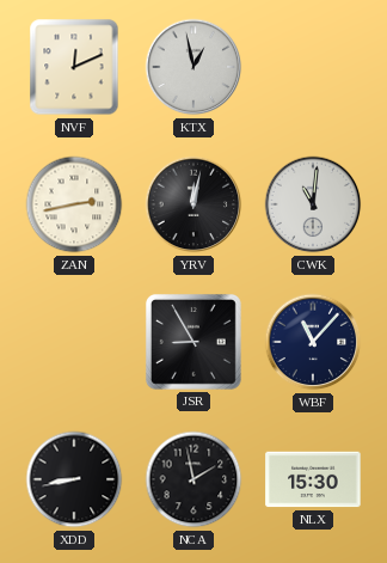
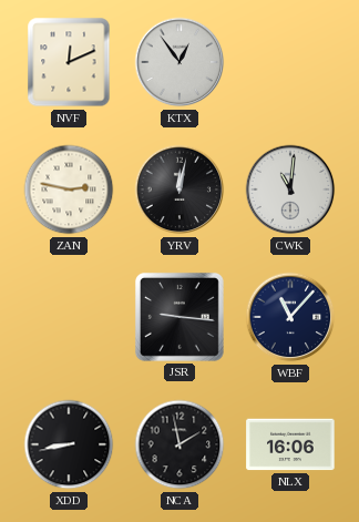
KTX: 12:58 -> 12:54
ZAN: 2:43 -> 2:47
JSR: 8:55 -> 9:16
NLX: 15:30 -> 16:06
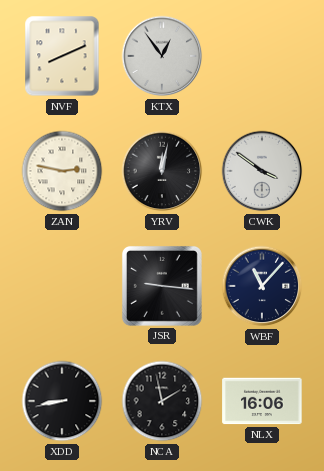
NVF: 12:11 -> 8:11
CWK: 11:01 -> 3:51
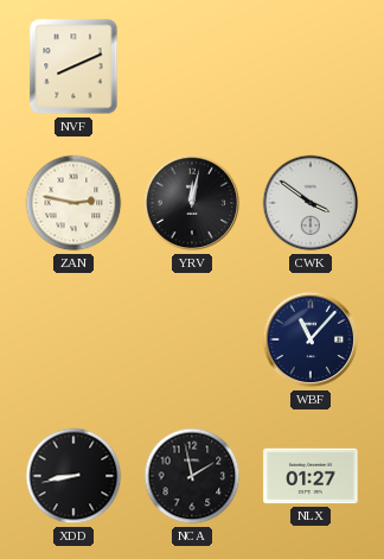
KTX: 12:54 -> none
JSR: 9:16 -> none
NLX: 16:06 -> 01:27
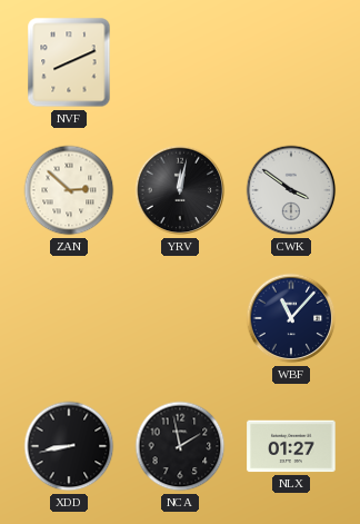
ZAN: 2:47 -> 2:52
